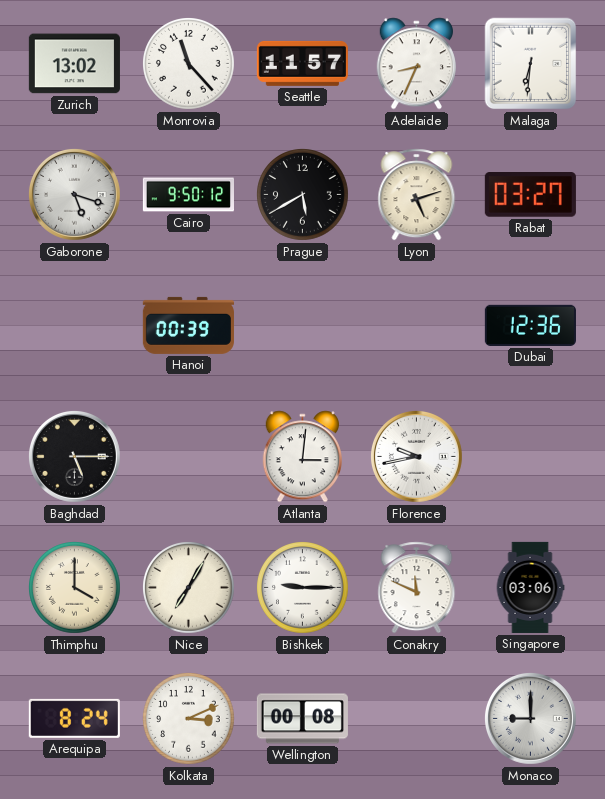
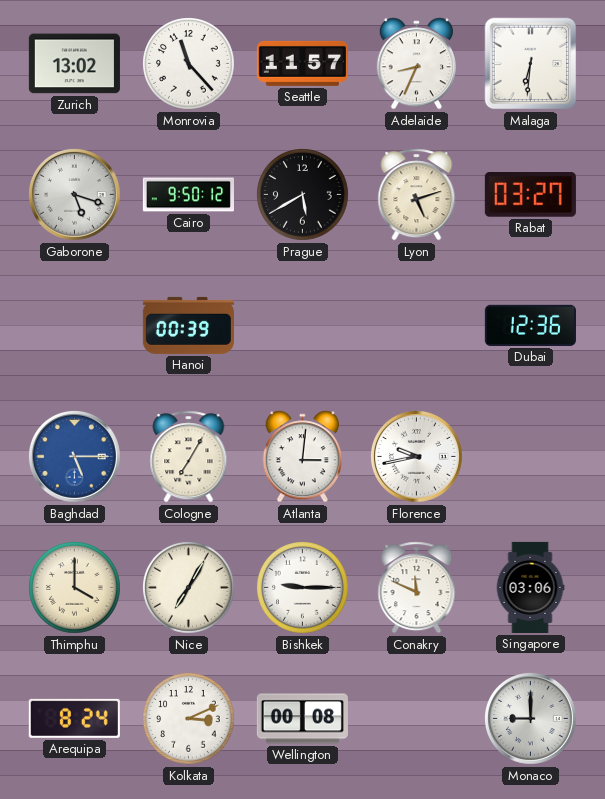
Baghdad dial: black -> blue
Cologne: none -> 7:05
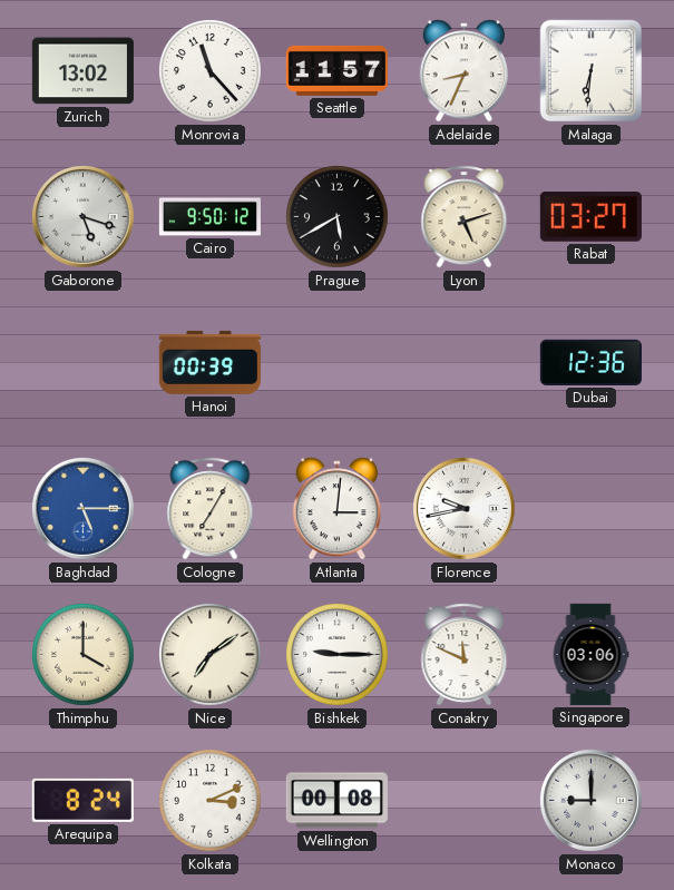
Nice: 7:05 -> 7:09
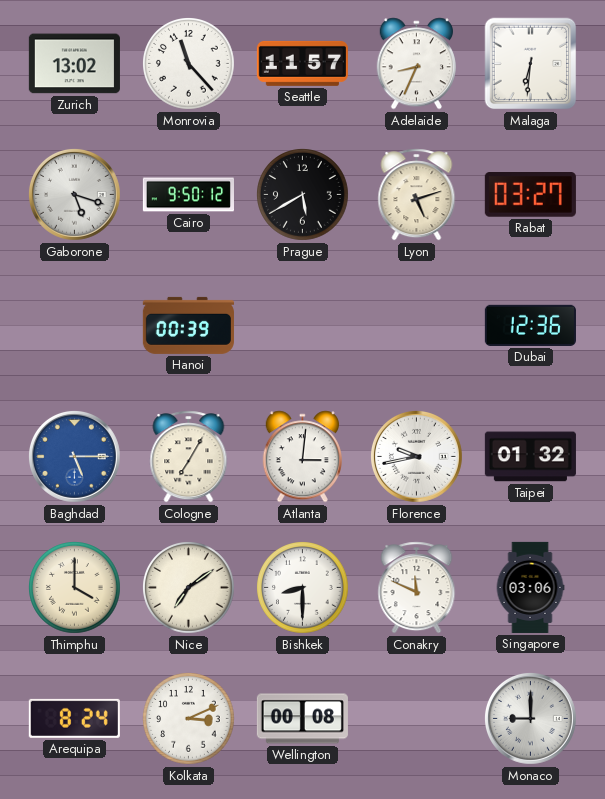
Taipei: none -> 01:32
Bishkek: 9:15 -> 8:30
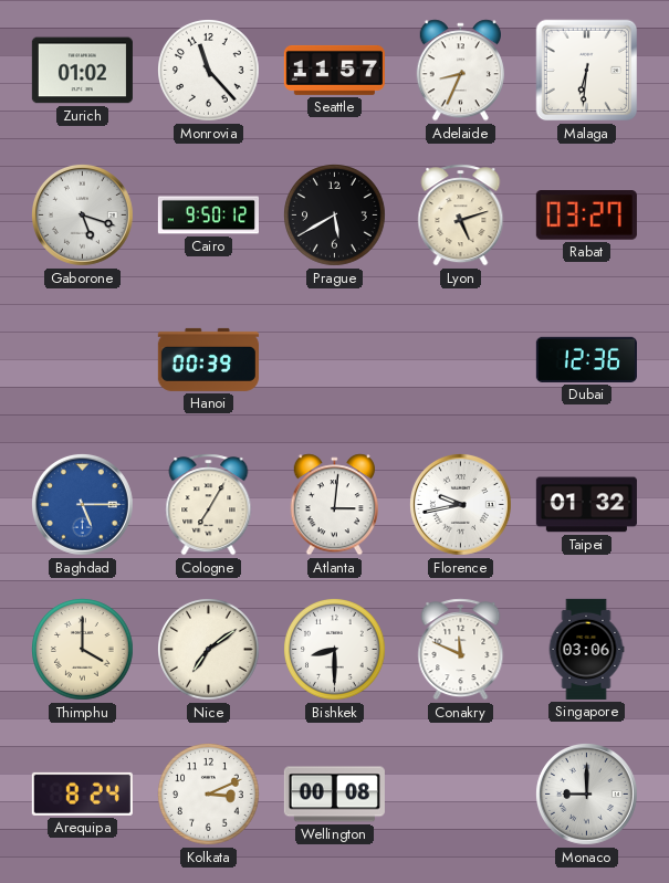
Zurich: 13:02 -> 01:02
